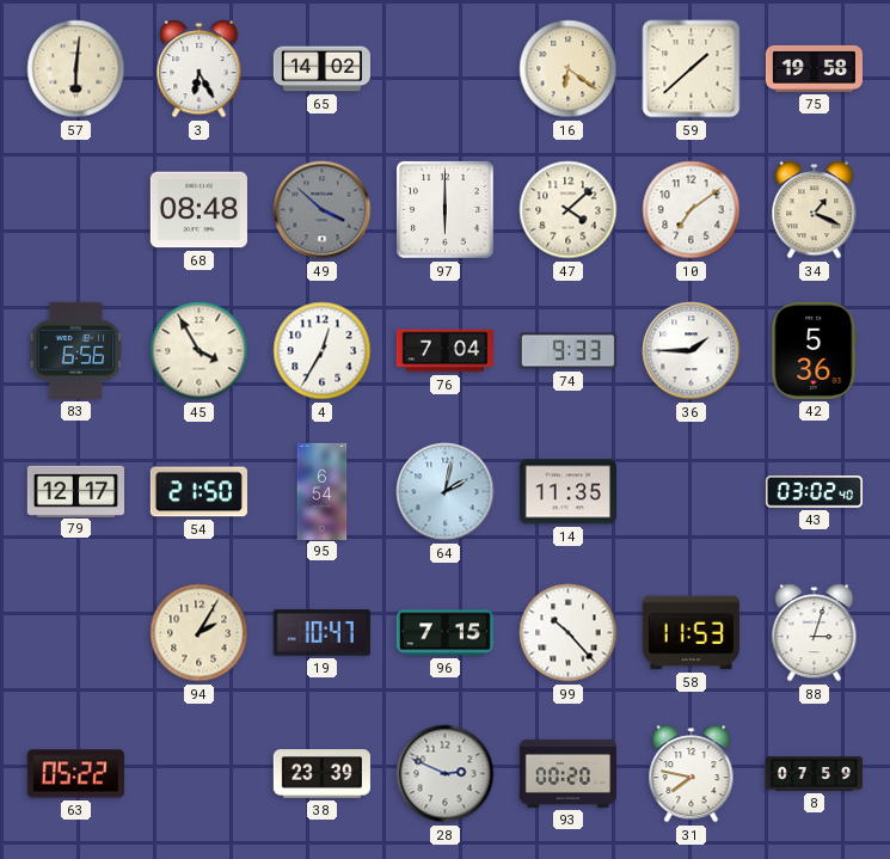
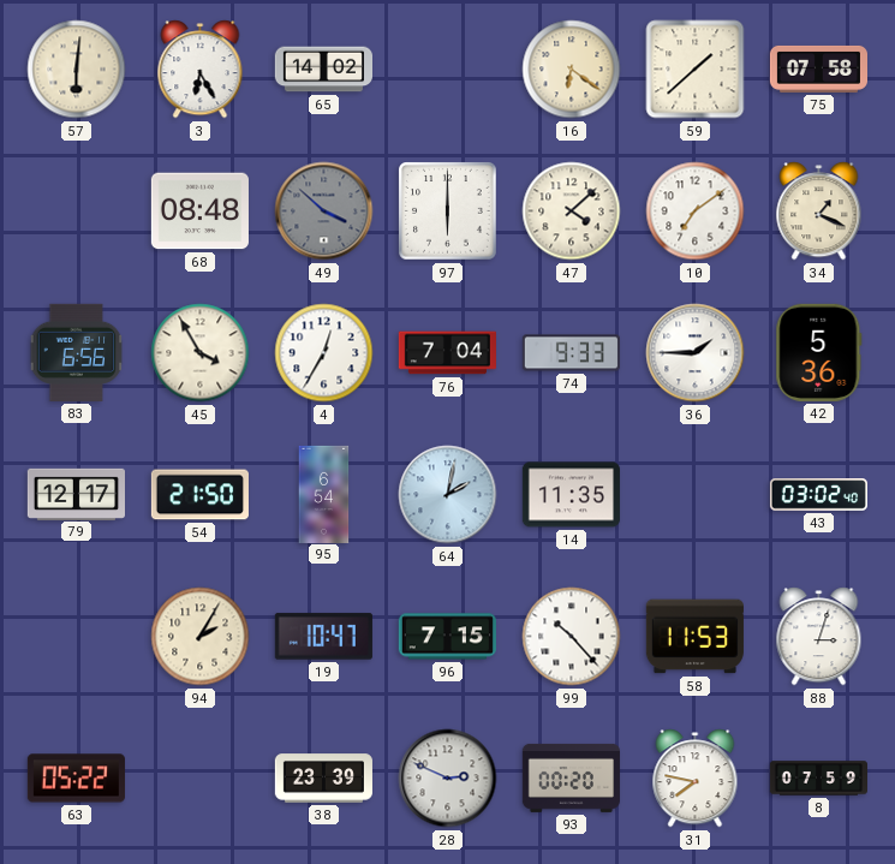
75: 19:58 -> 07:58
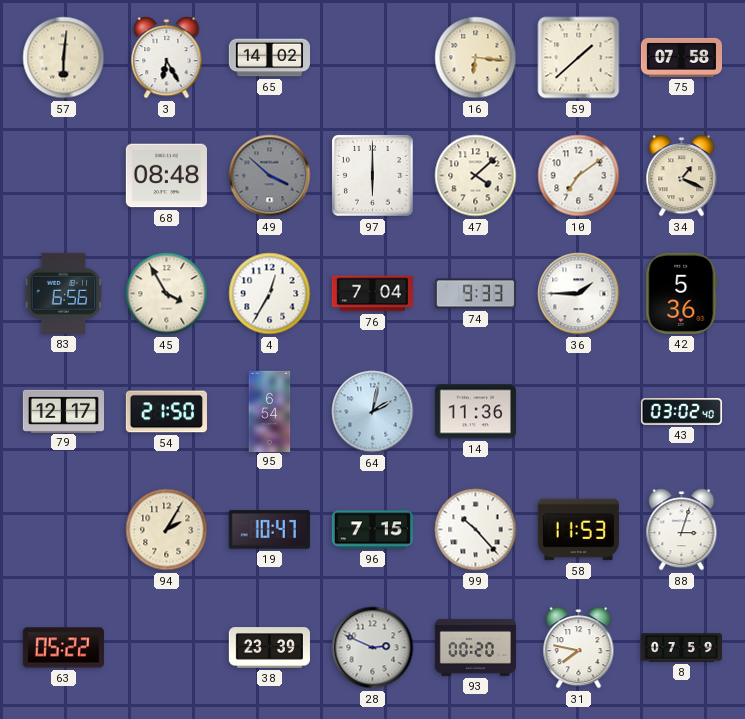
16: 6:21 -> 6:16
14: 11:35 -> 11:36
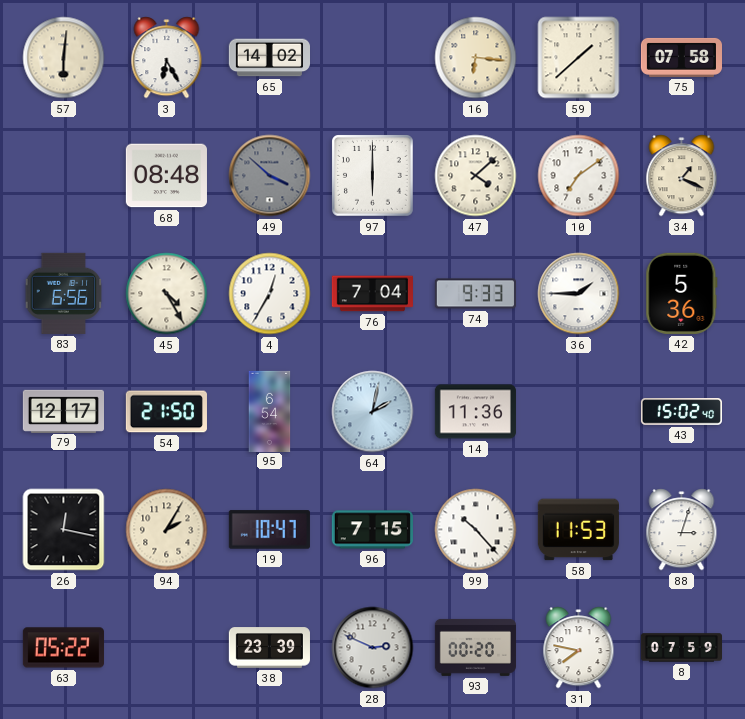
45: 3:55 -> 4:25
43: 03:02 -> 15:02
26: none -> 12:17
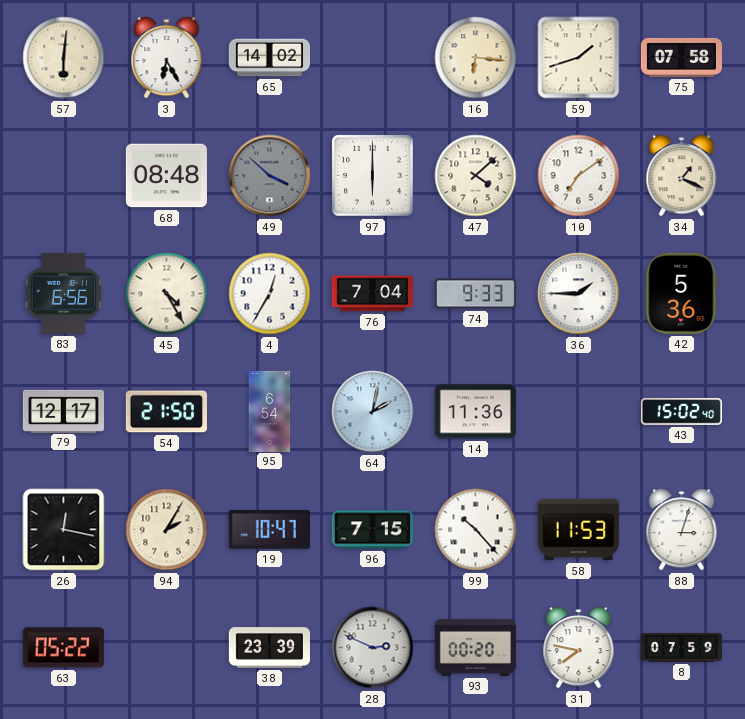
59: 1:38 -> 1:42
